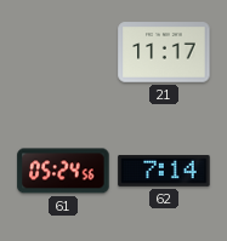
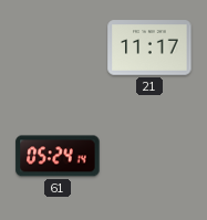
61: 05:24:56 -> 05:24:14
62: 7:14 -> none
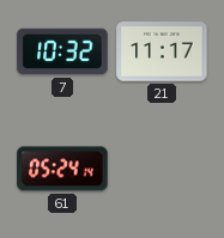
7: none -> 10:32
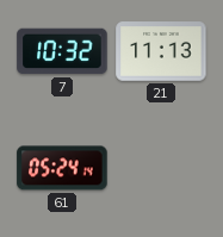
21: 11:17 -> 11:13
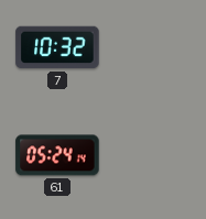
21: 11:13 -> none
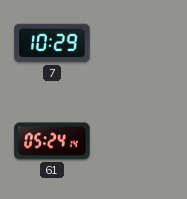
7: 10:32 -> 10:29
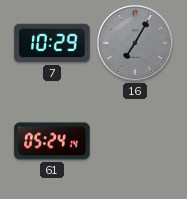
16: none -> 7:05
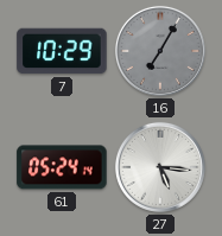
27: none -> 5:16
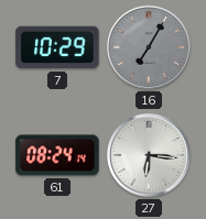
61: 05:24 -> 08:24
27: 5:16 -> 6:16
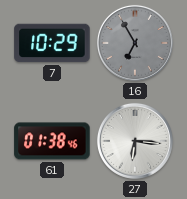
16: 7:05 -> 6:55
61: 08:24 -> 01:38
